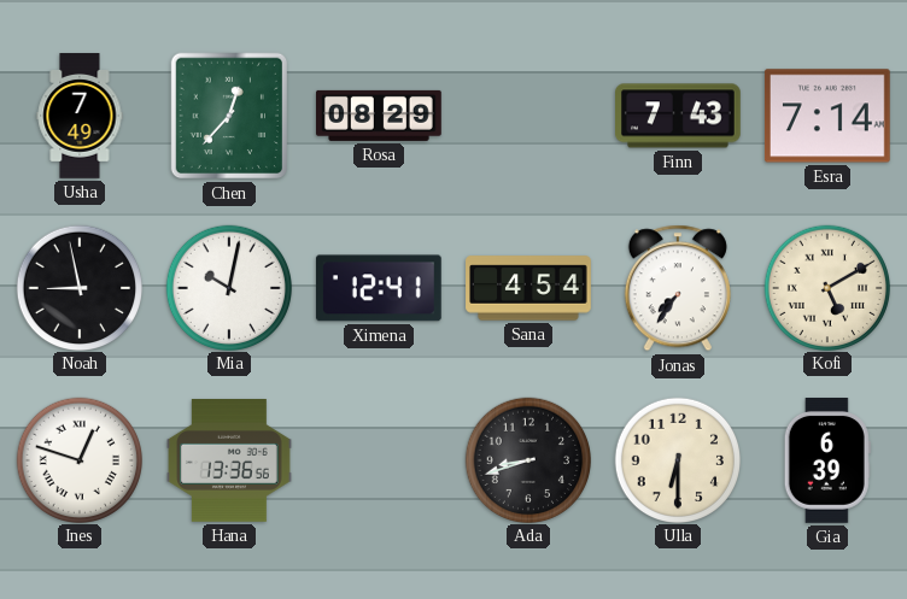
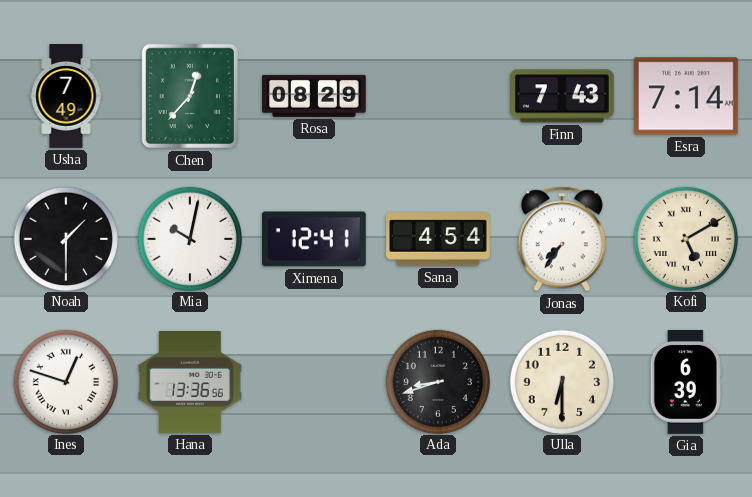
Noah: 8:58 -> 1:30
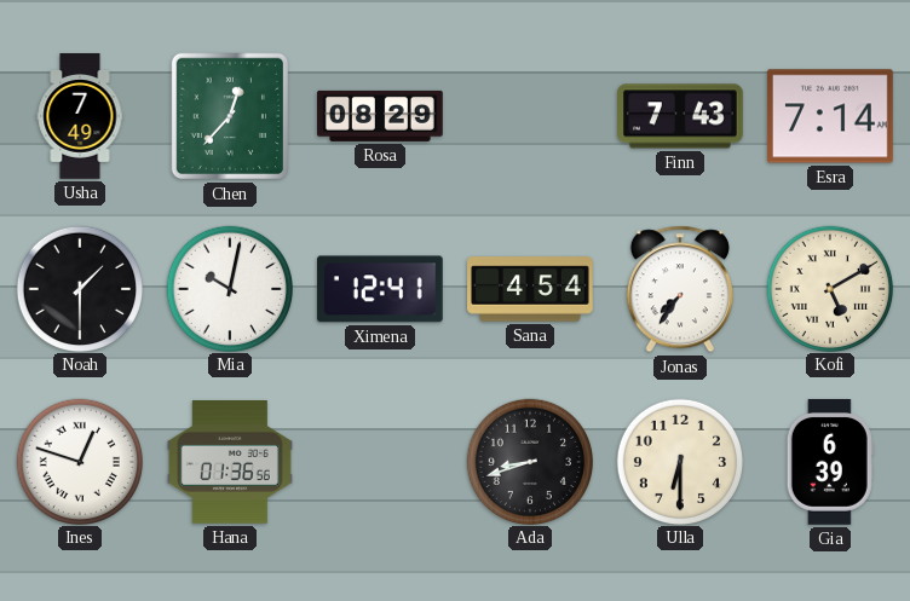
Hana: 13:36 -> 01:36
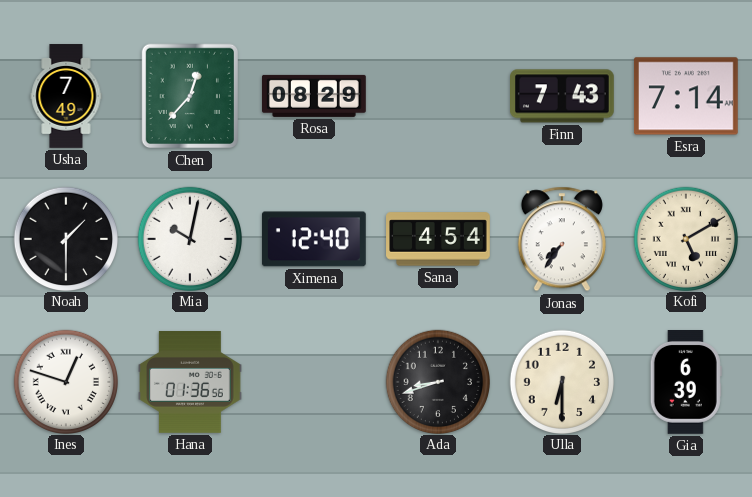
Ximena: 12:41 -> 12:40
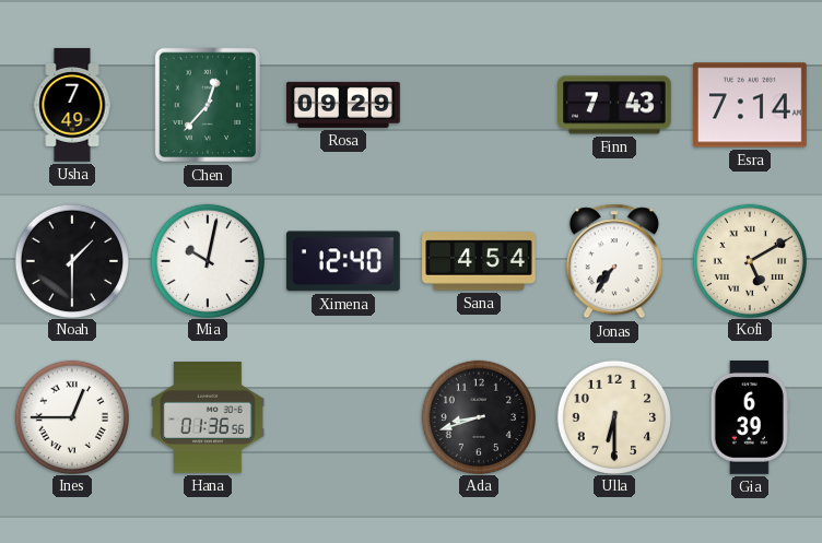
Rosa: 08:29 -> 09:29
Ines: 12:48 -> 12:45
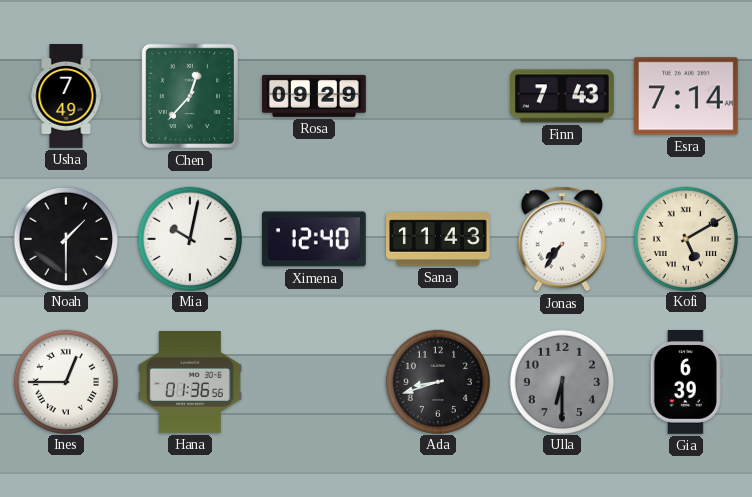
Sana: 4:54 -> 11:43
Ulla dial: cream -> grey
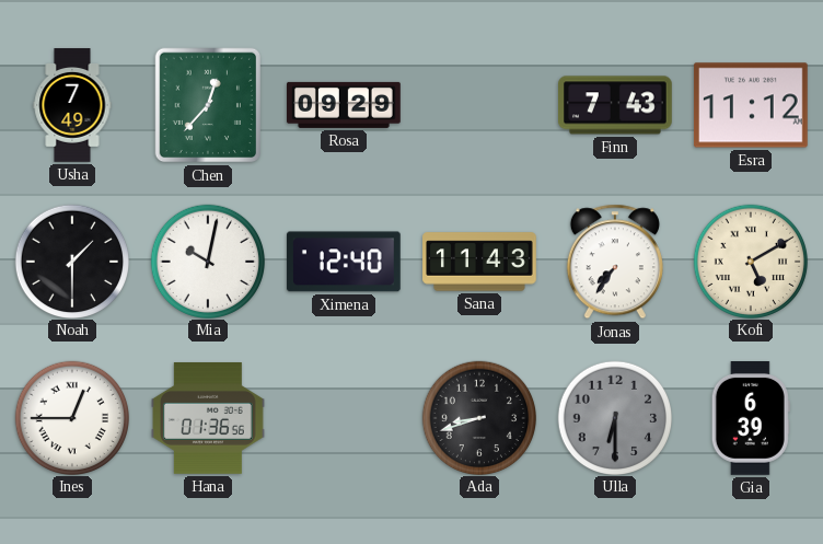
Esra: 7:14 -> 11:12
